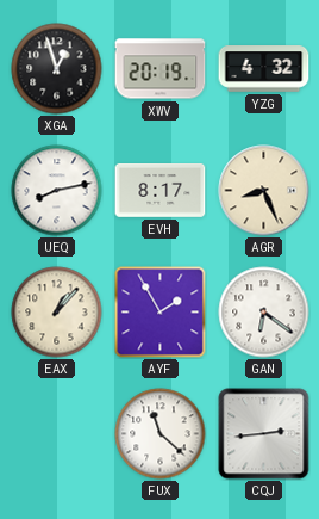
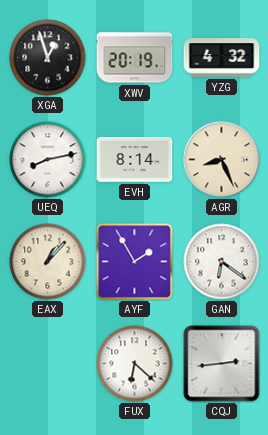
EVH: 8:17 -> 8:14
FUX: 11:22 -> 6:22
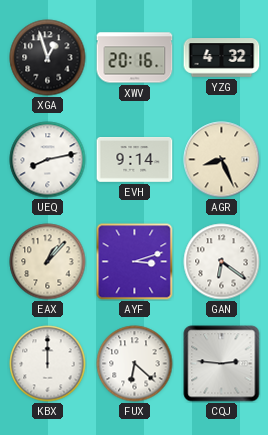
XWV: 20:19 -> 20:16
EVH: 8:14 -> 9:14
AYF: 1:55 -> 3:12
KBX: none -> 12:00
CQJ: 2:44 -> 2:46
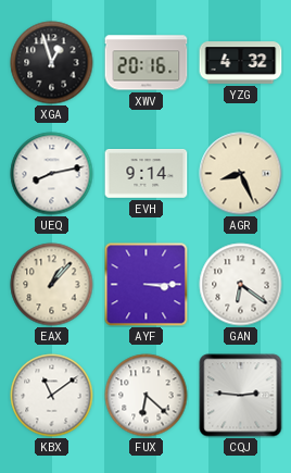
AYF: 3:12 -> 3:15
KBX: 12:00 -> 11:09
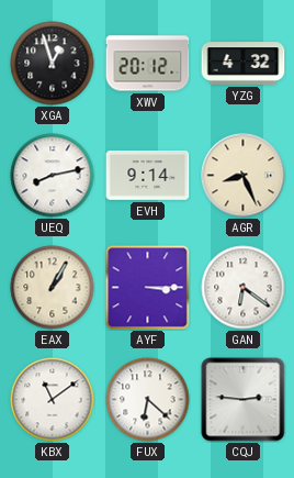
XWV: 20:16 -> 20:12
EAX: 1:07 -> 1:05
